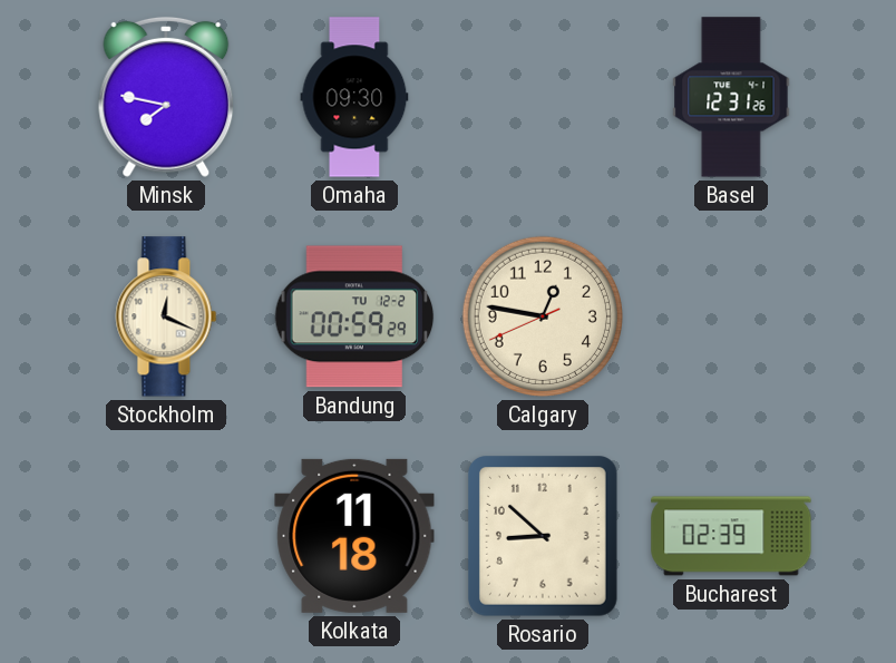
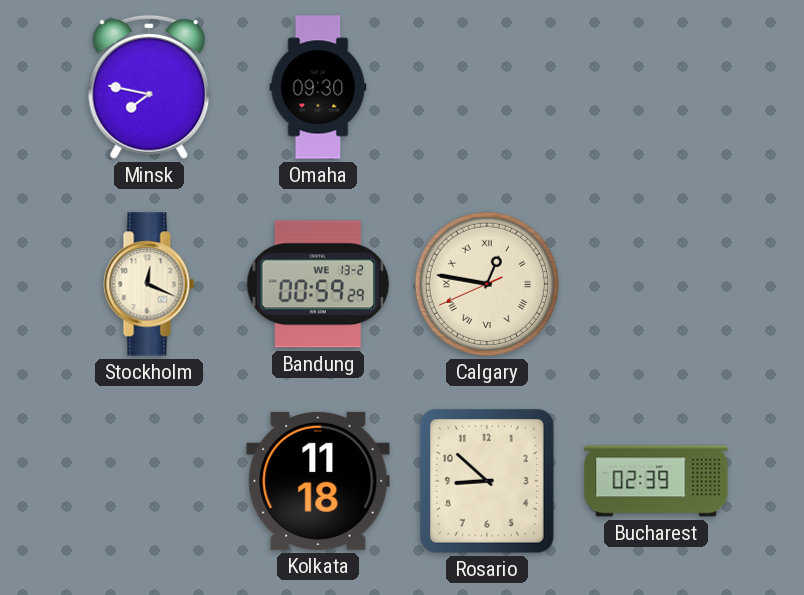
Basel: 12:31 -> none
Bandung date: TU 12-2 -> WE 13-2
Calgary numerals: Arabic -> Roman
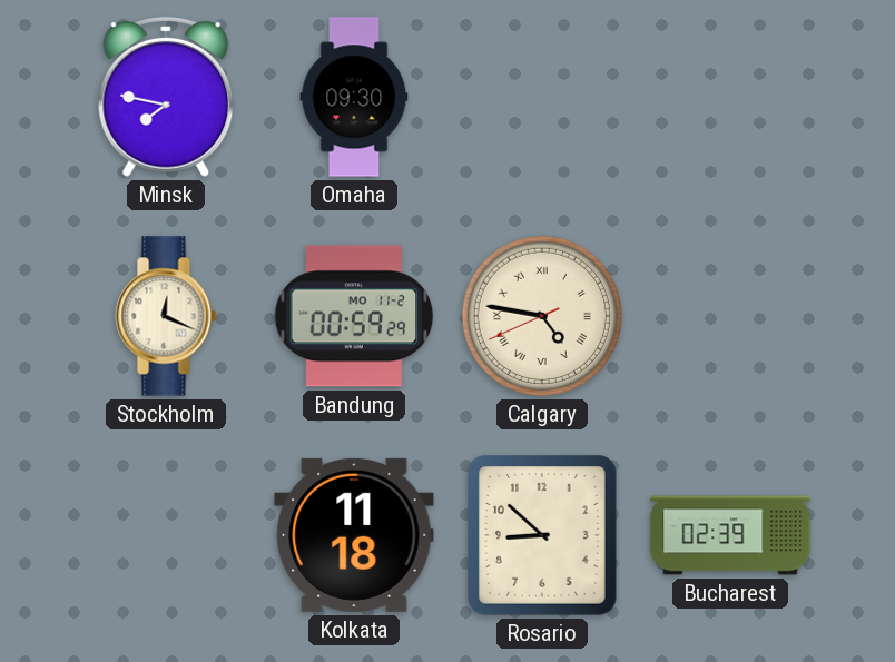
Bandung date: WE 13-2 -> MO 11-2
Calgary: 12:46 -> 4:46
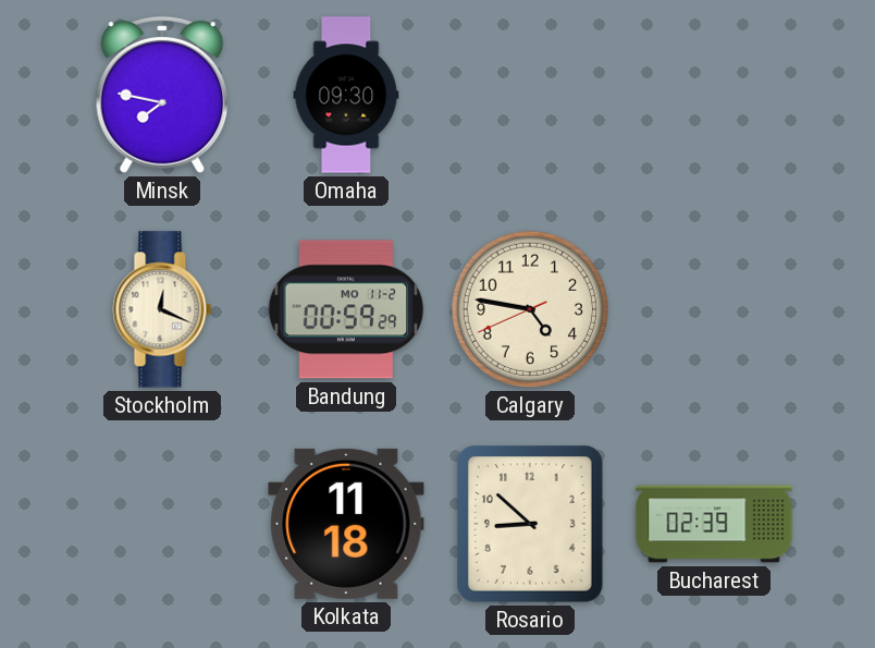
Calgary numerals: Roman -> Arabic
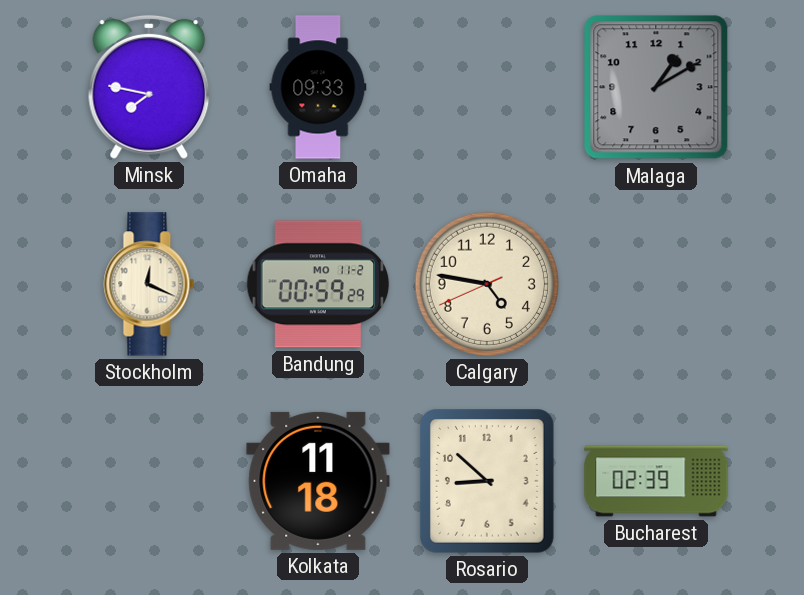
Omaha: 09:30 -> 09:33
Malaga: none -> 1:10
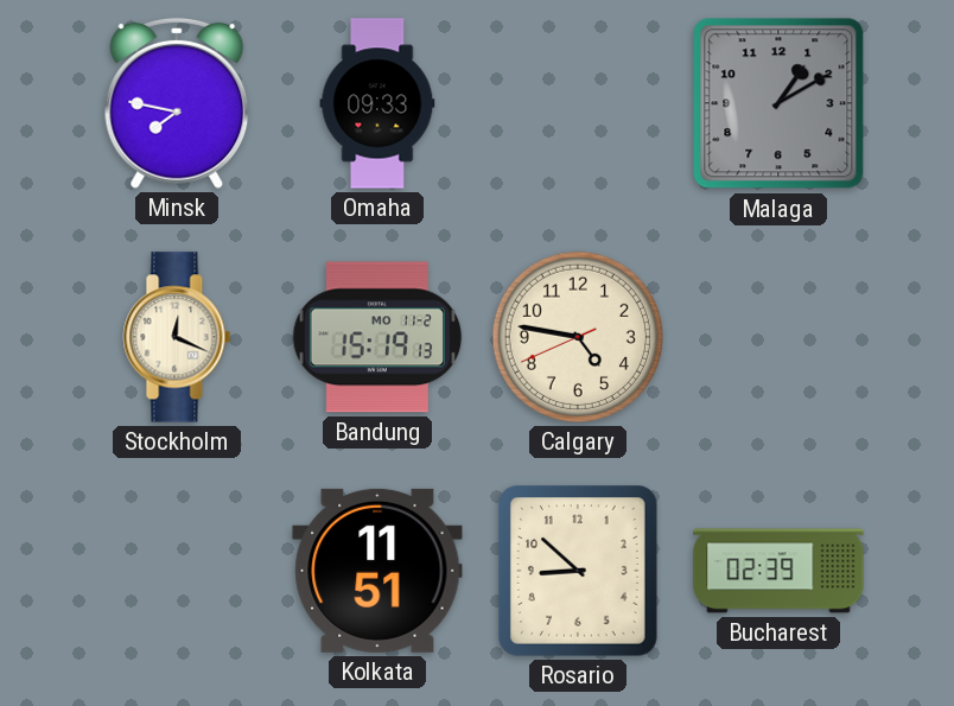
Bandung: 00:59 -> 15:19
Kolkata: 11:18 -> 11:51
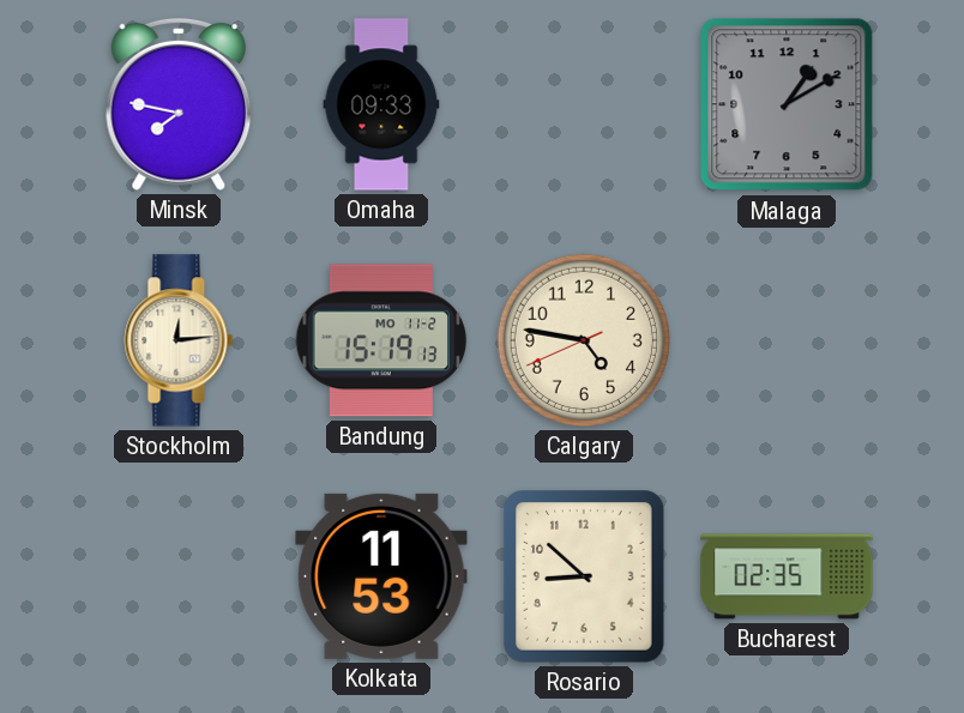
Stockholm: 12:19 -> 12:14
Kolkata: 11:51 -> 11:53
Bucharest: 02:39 -> 02:35
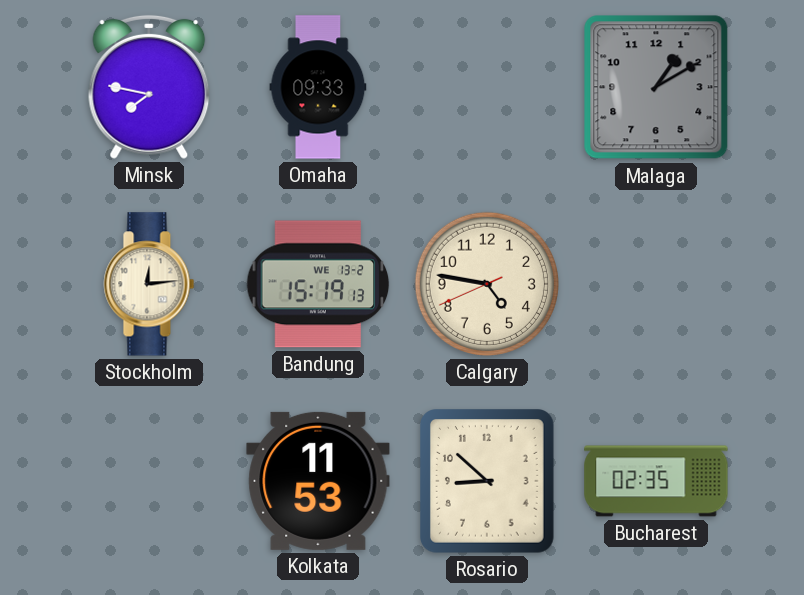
Bandung date: MO 11-2 -> WE 13-2
